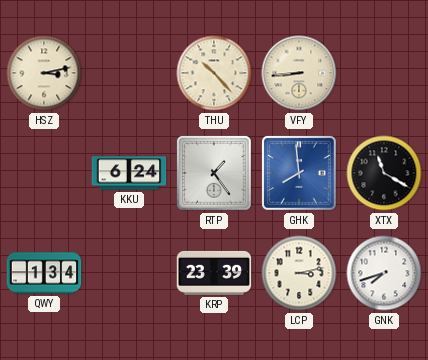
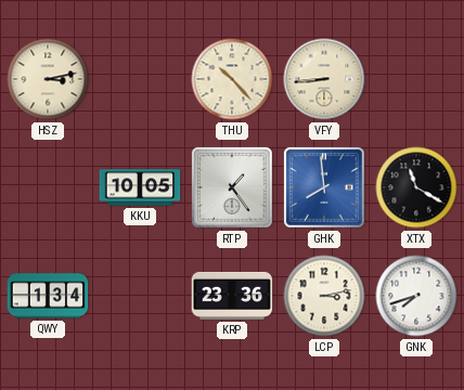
KKU: 6:24 -> 10:05
KRP: 23:39 -> 23:36
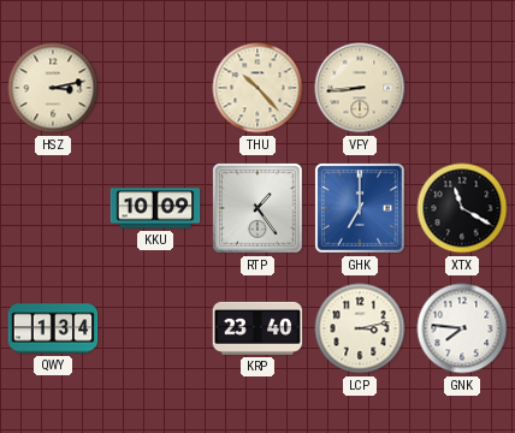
KKU: 10:05 -> 10:09
GHK: 7:59 -> 7:00
KRP: 23:36 -> 23:40
GNK: 7:42 -> 7:46
